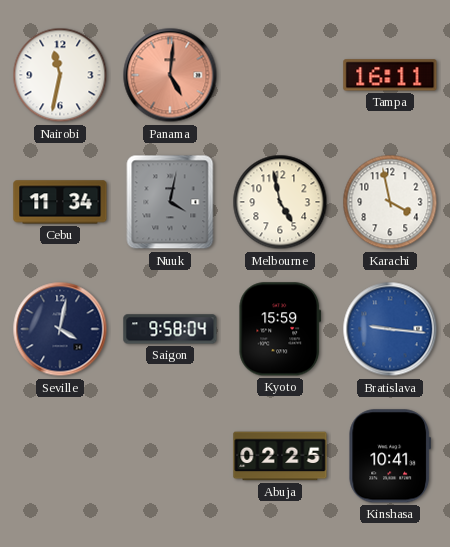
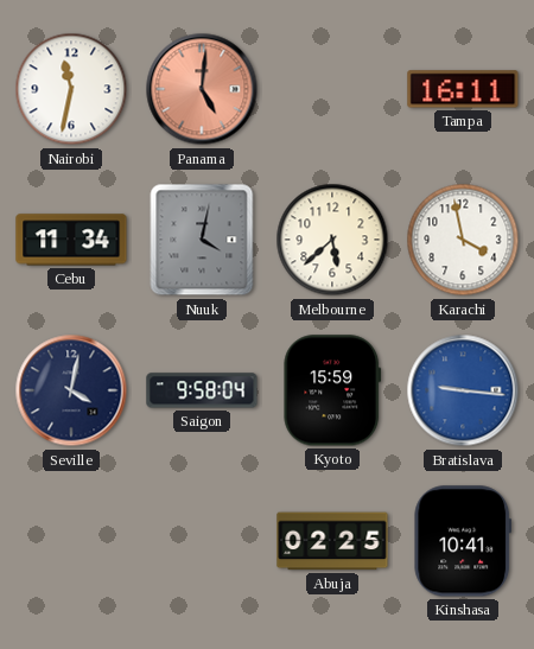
Melbourne: 4:58 -> 5:38
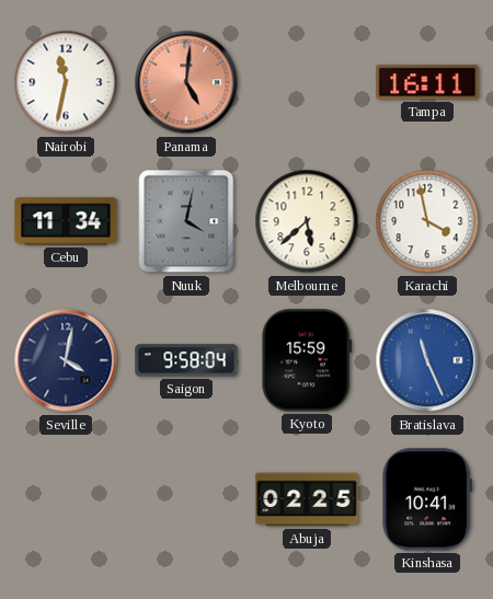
Bratislava: 9:16 -> 11:26
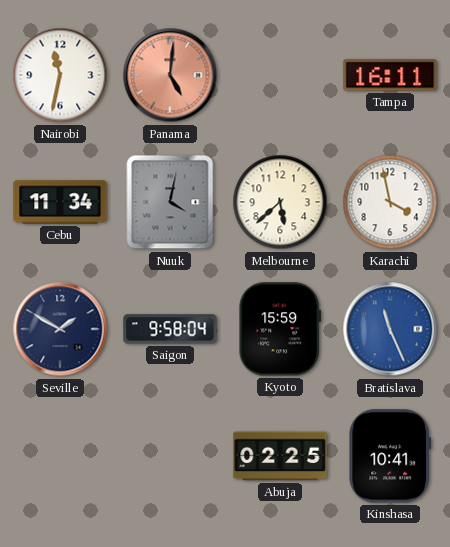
Seville: 4:02 -> 1:50
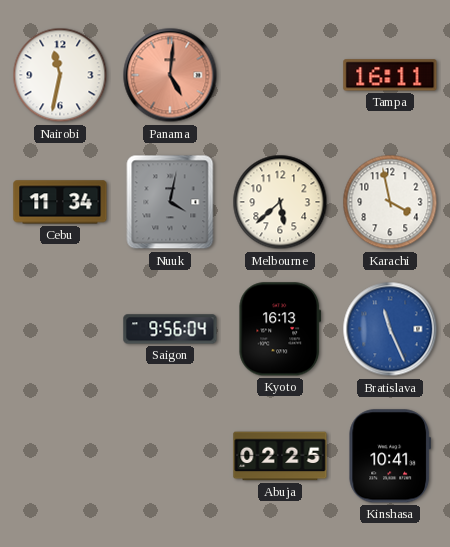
Seville: 1:50 -> none
Saigon: 9:58 -> 9:56
Kyoto: 15:59 -> 16:13
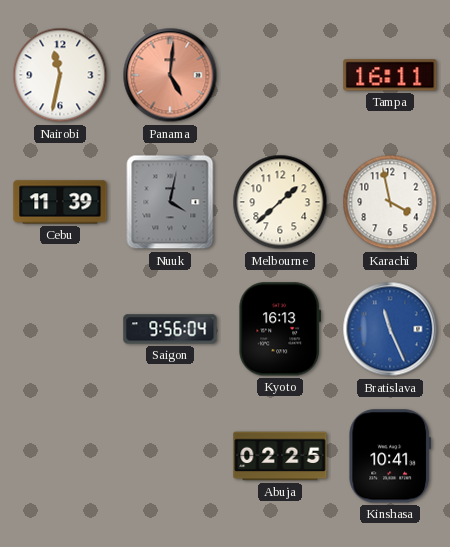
Cebu: 11:34 -> 11:39
Melbourne: 5:38 -> 1:38
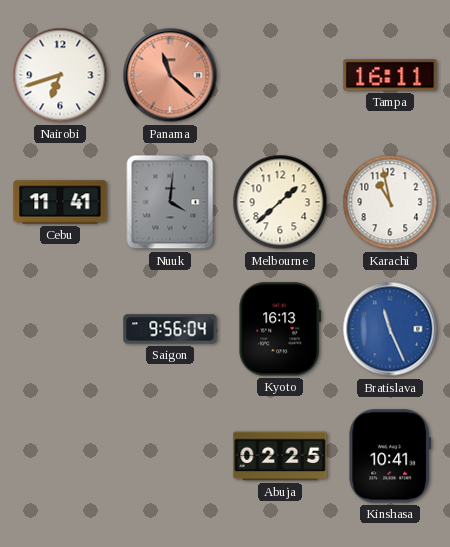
Nairobi: 11:32 -> 6:42
Panama: 5:01 -> 11:22
Cebu: 11:39 -> 11:41
Nuuk: 4:02 -> 4:01
Karachi: 3:58 -> 10:58
